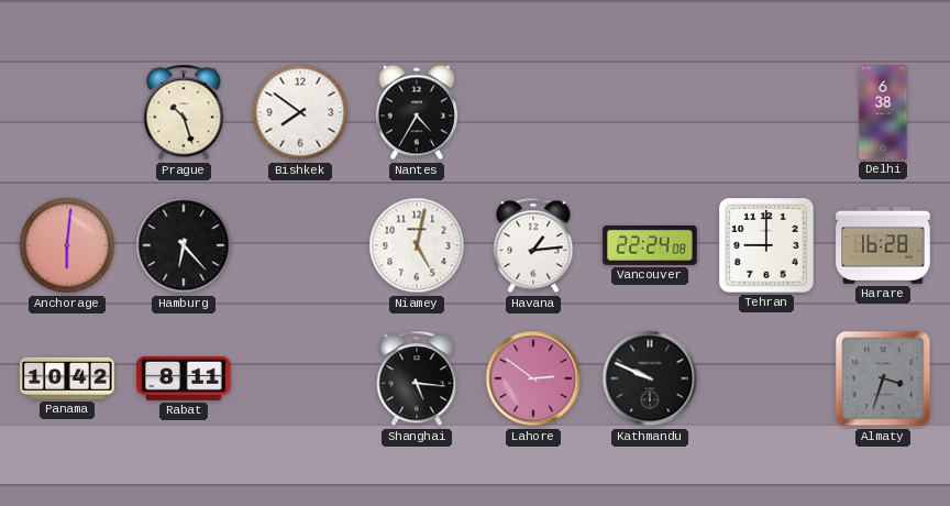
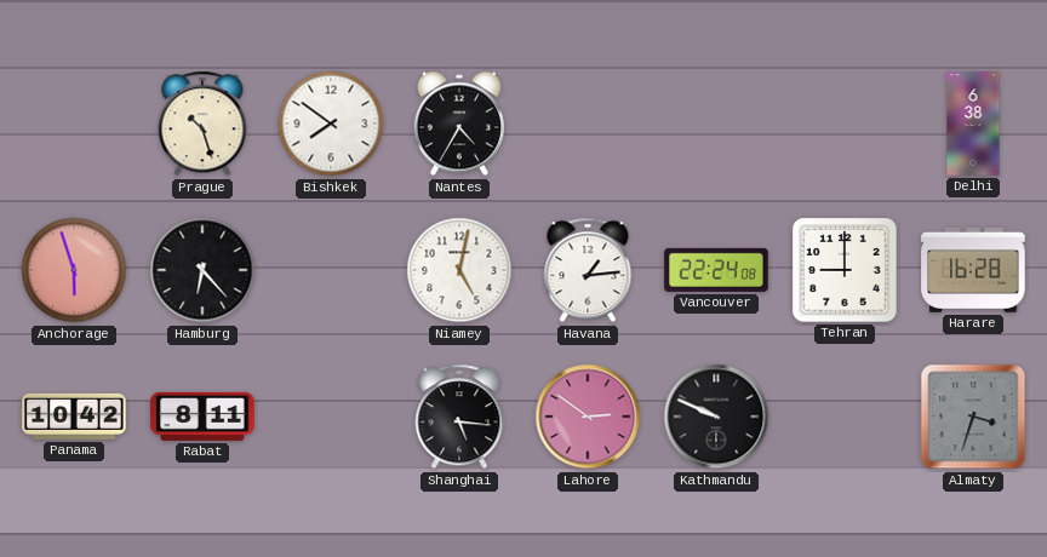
Anchorage: 6:01 -> 5:57
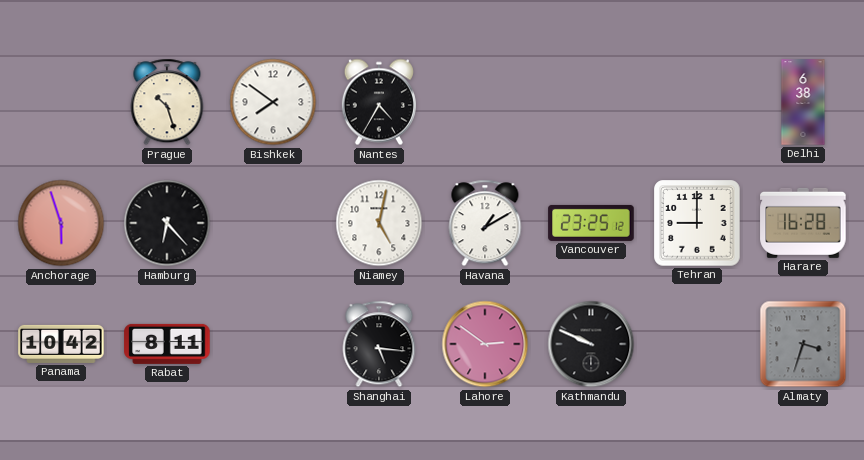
Havana: 1:14 -> 1:10
Vancouver: 22:24 -> 23:25
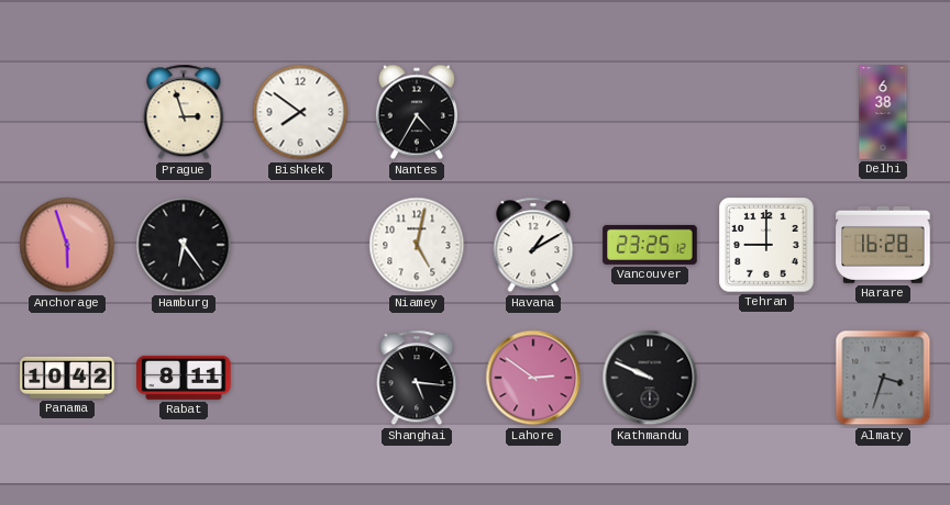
Prague: 10:27 -> 2:57
Hamburg: 6:23 -> 6:24
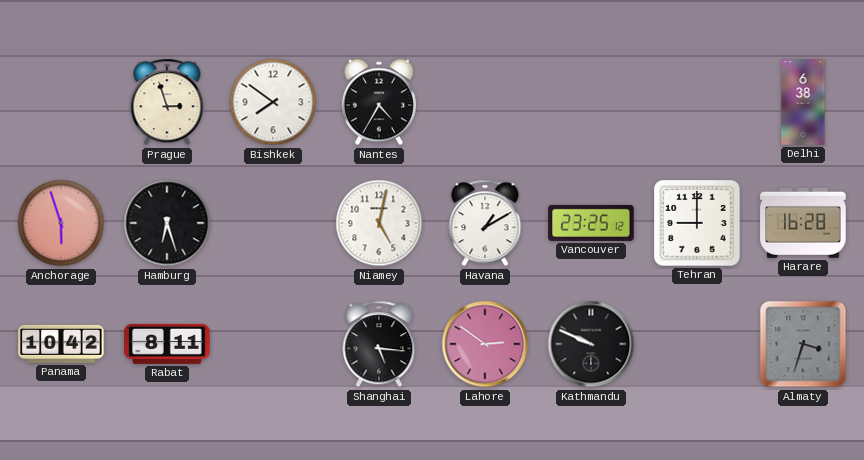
Hamburg: 6:24 -> 6:27
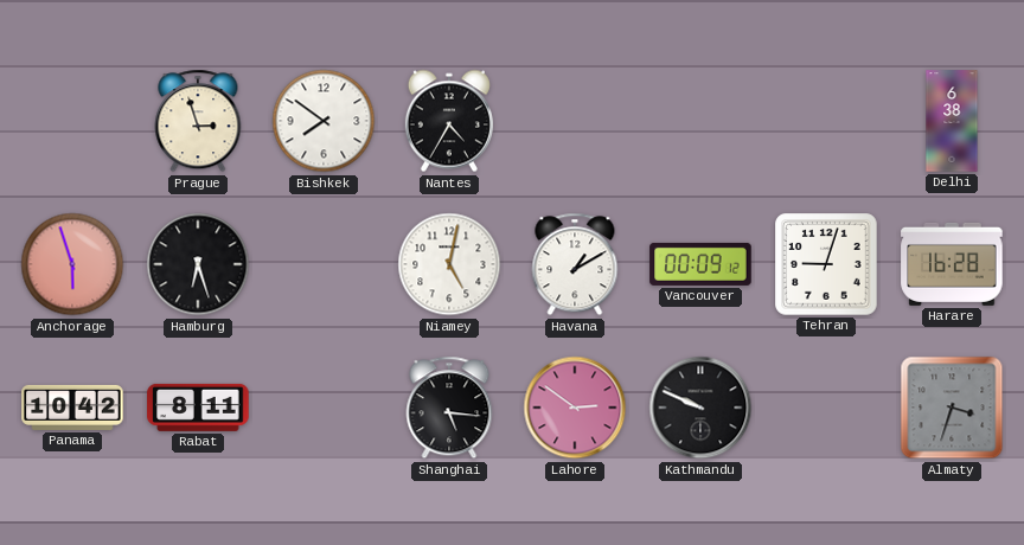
Vancouver: 23:25 -> 00:09
Tehran: 9:00 -> 9:03
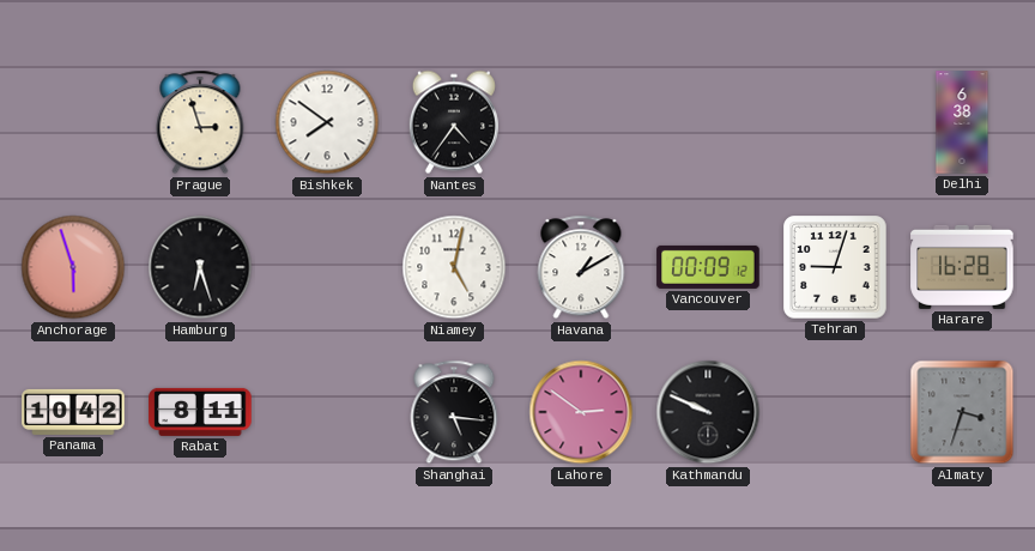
Nantes: 4:35 -> 4:36
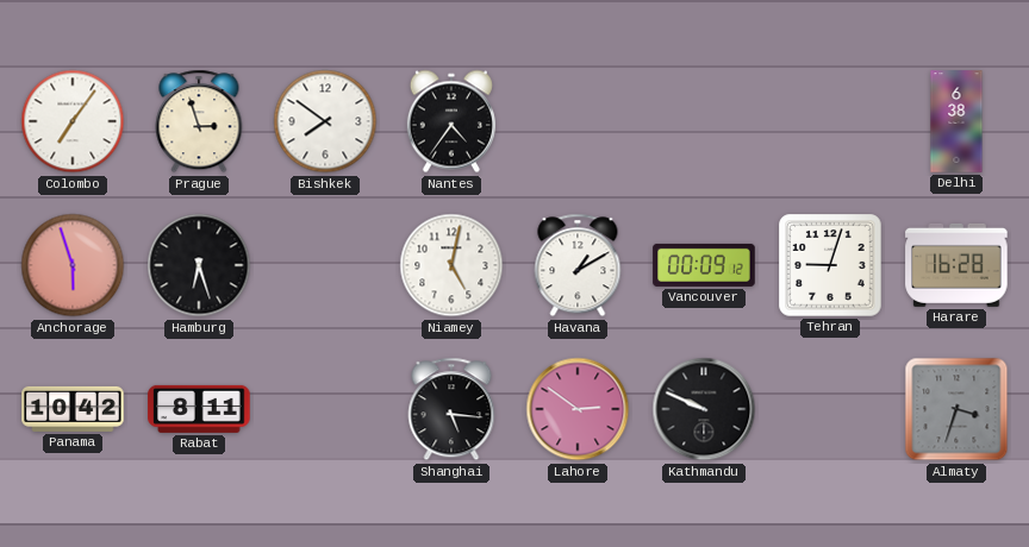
Colombo: none -> 7:06
